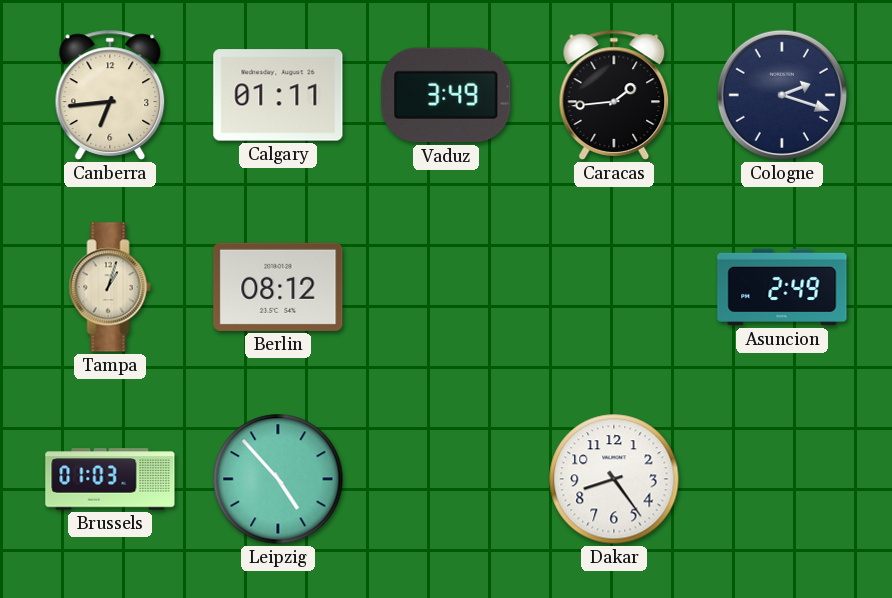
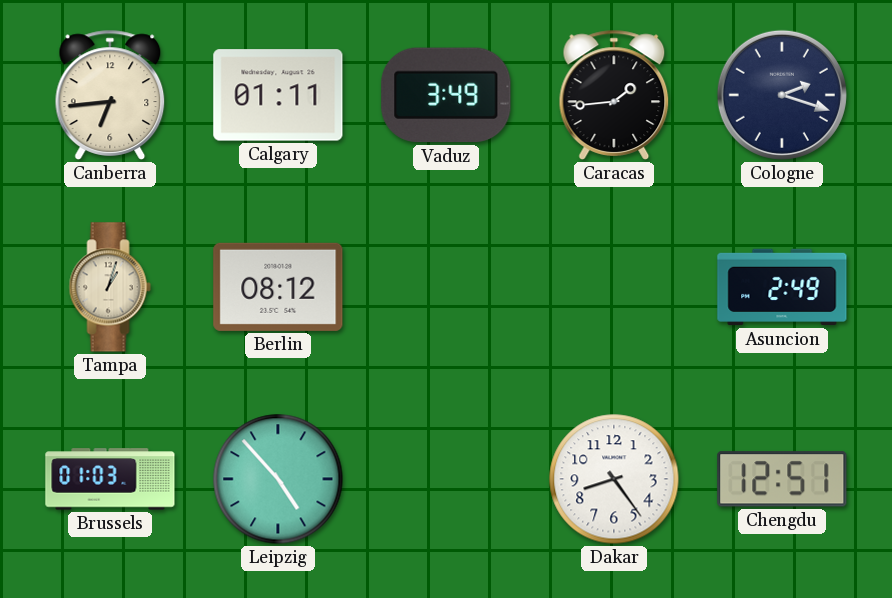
Chengdu: none -> 12:51
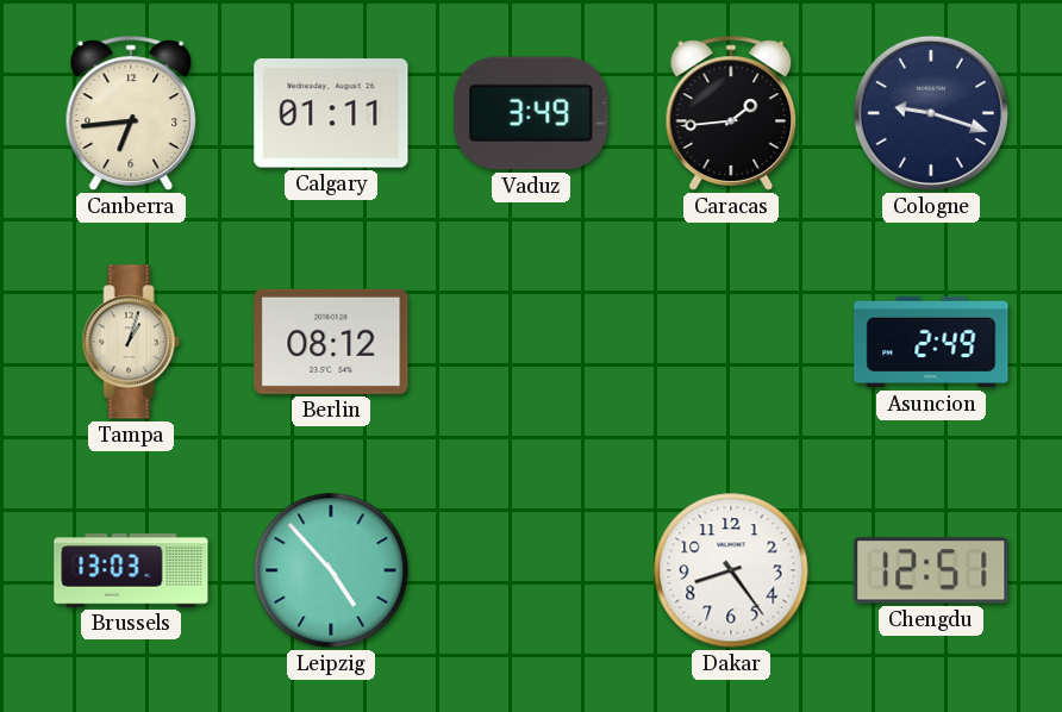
Cologne: 2:18 -> 9:18
Brussels: 01:03 -> 13:03
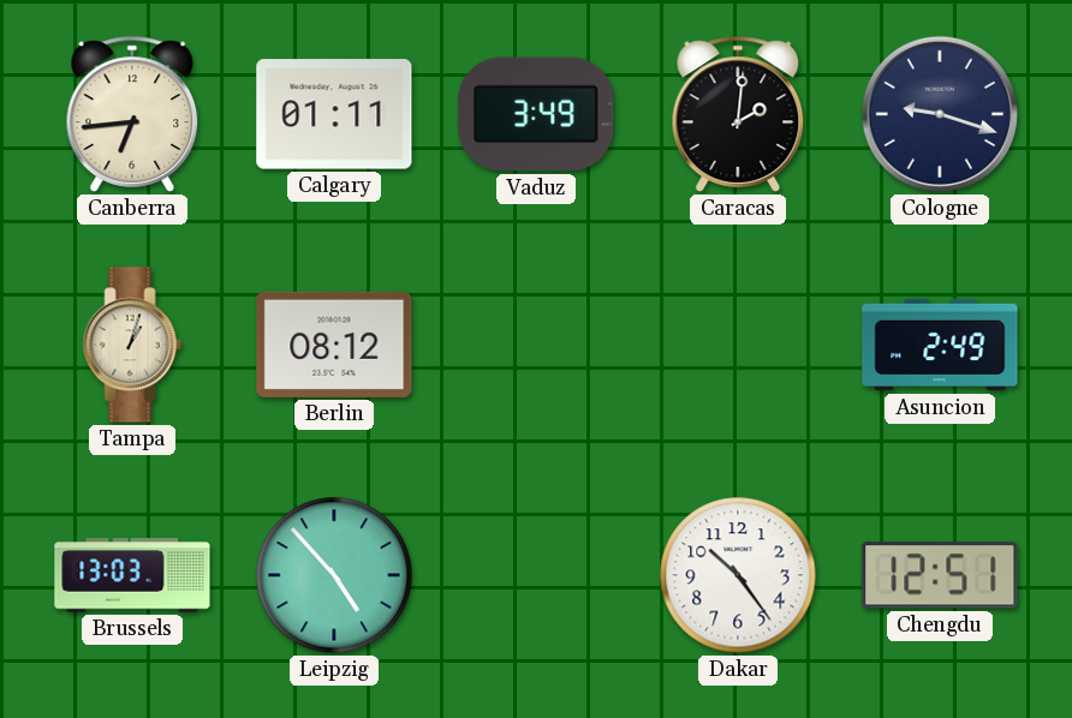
Caracas: 1:44 -> 2:01
Dakar: 8:24 -> 10:24
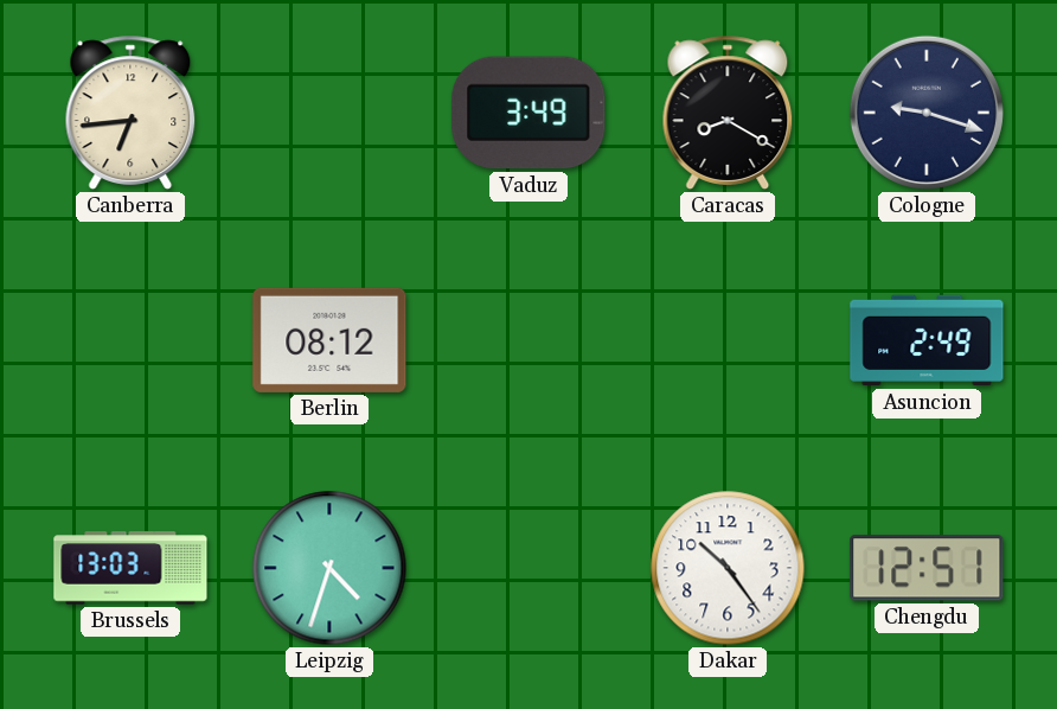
Calgary: 01:11 -> none
Caracas: 2:01 -> 8:20
Tampa: 1:03 -> none
Leipzig: 4:53 -> 4:33
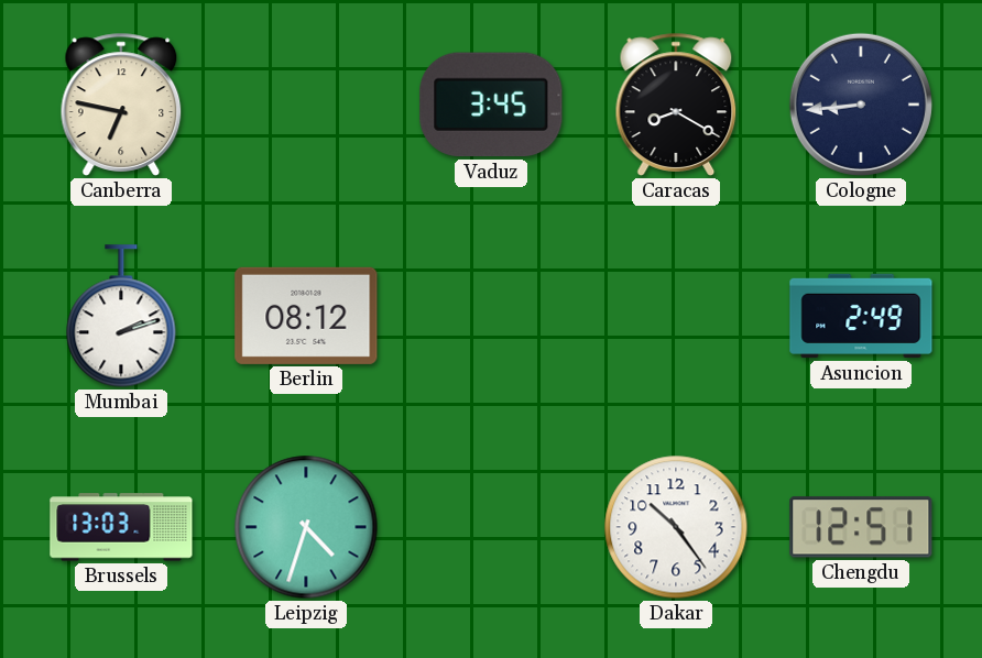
Canberra: 6:44 -> 6:47
Vaduz: 3:49 -> 3:45
Cologne: 9:18 -> 8:44
Mumbai: none -> 2:12
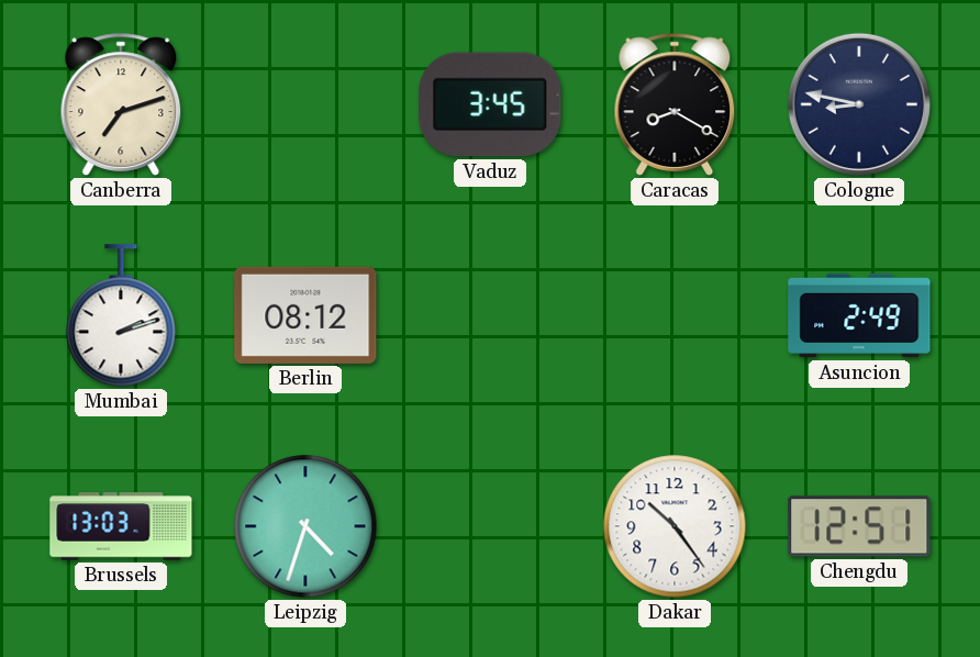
Canberra: 6:47 -> 7:12
Cologne: 8:44 -> 8:47
